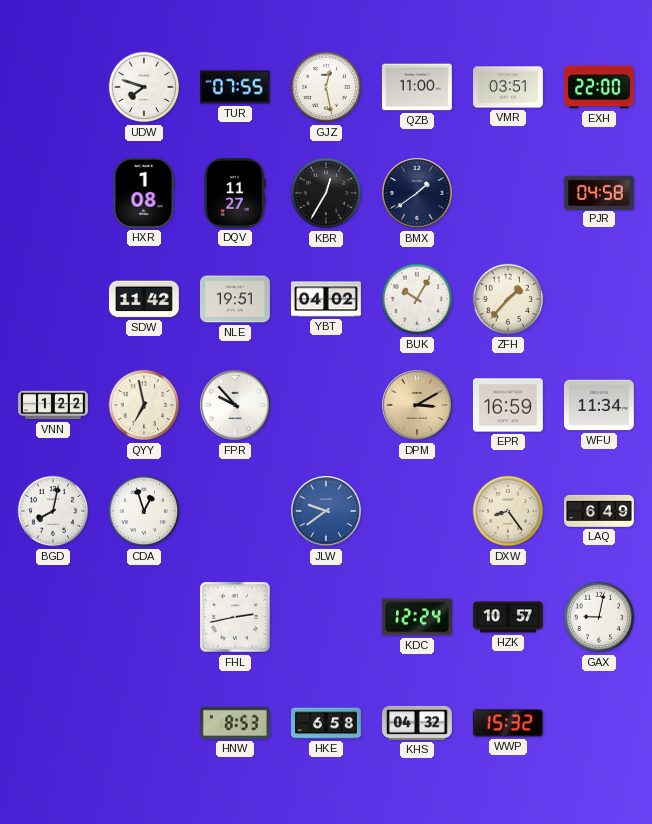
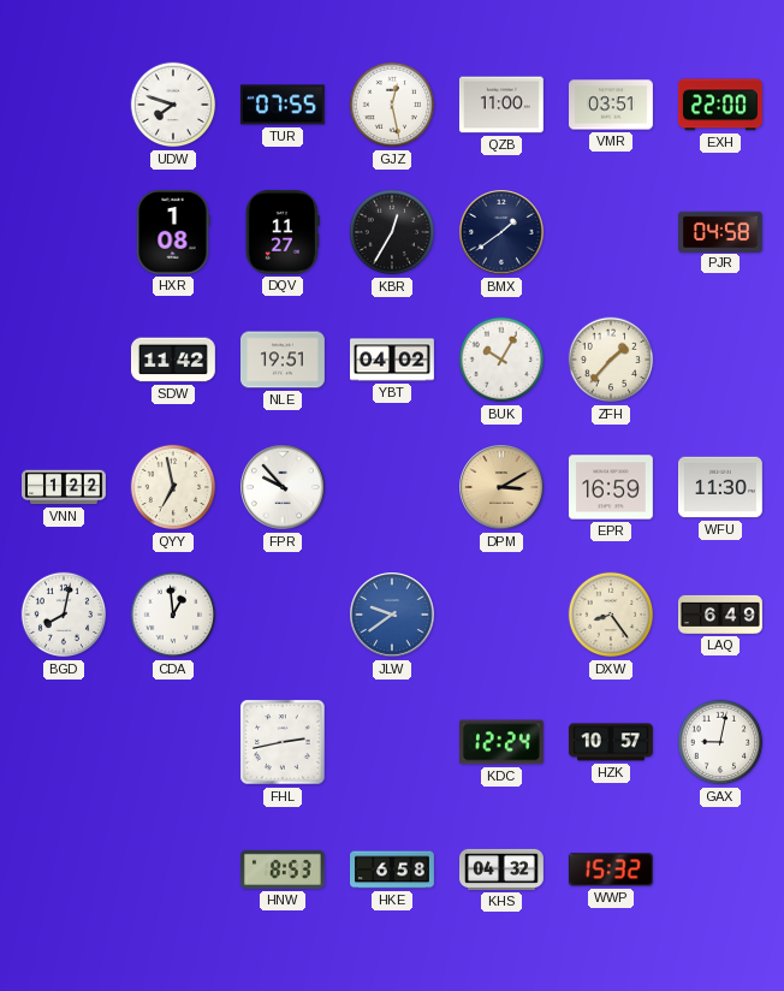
WFU: 11:34 -> 11:30
CDA: 12:57 -> 12:59
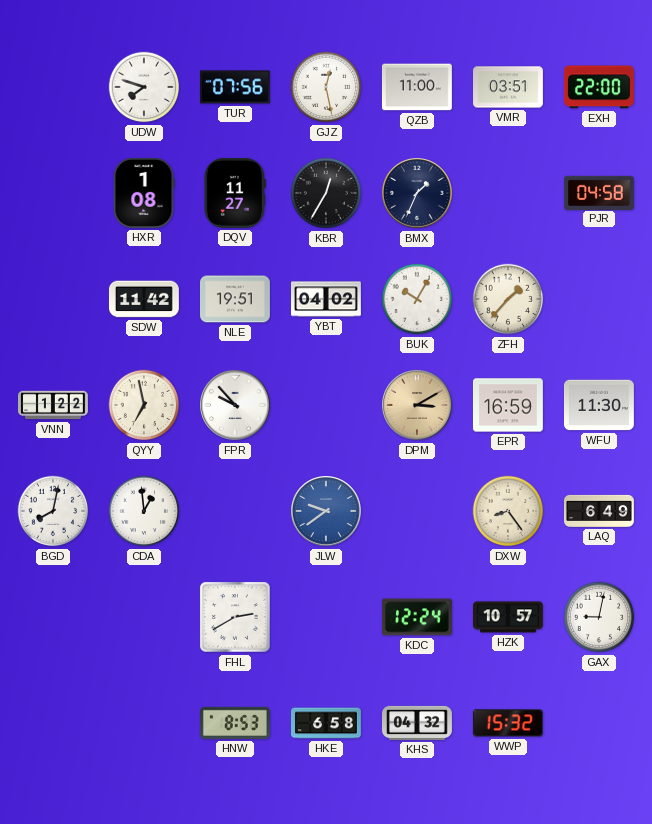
TUR: 07:55 -> 07:56
BMX: 1:39 -> 1:34
FHL: 2:43 -> 2:40
